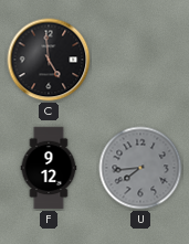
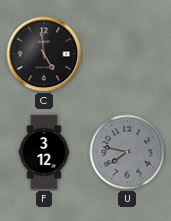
F: 9:12 -> 3:12
U: 7:44 -> 7:47
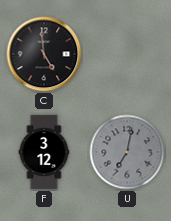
U: 7:47 -> 7:02
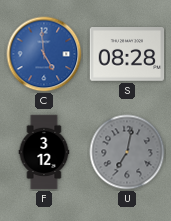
C dial: black -> blue
S: none -> 08:28
